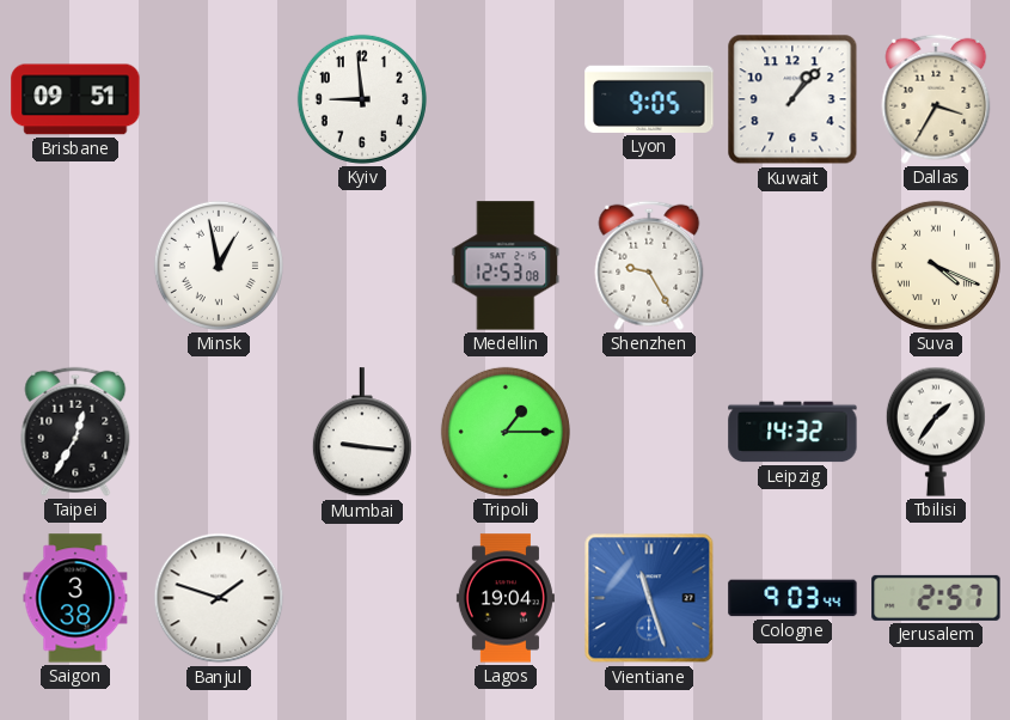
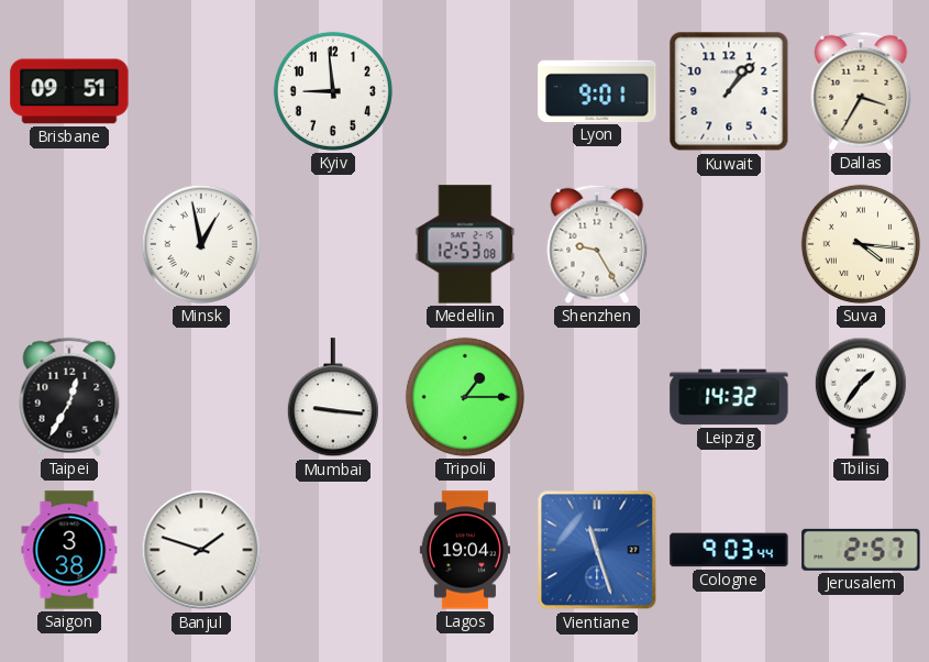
Lyon: 9:05 -> 9:01
Suva: 4:19 -> 4:16
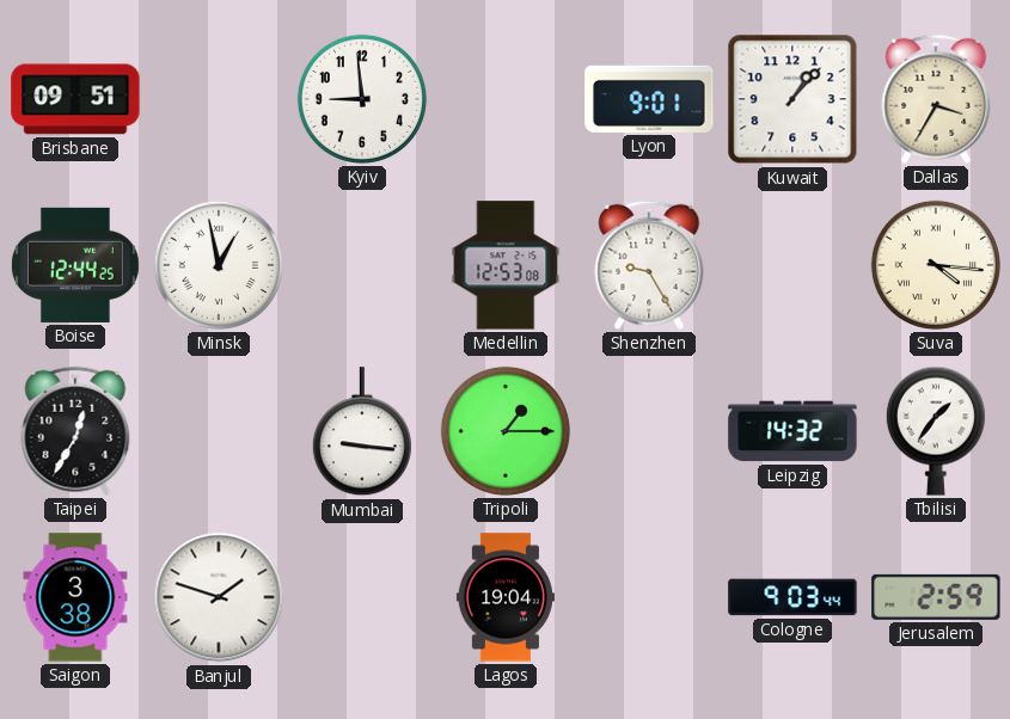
Boise: none -> 12:44
Vientiane: 11:27 -> none
Jerusalem: 2:57 -> 2:59
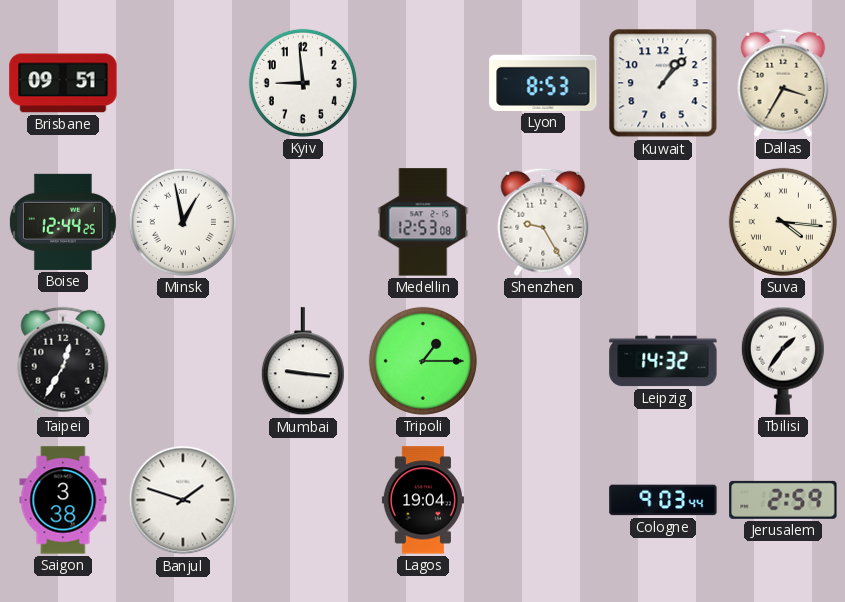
Lyon: 9:01 -> 8:53
